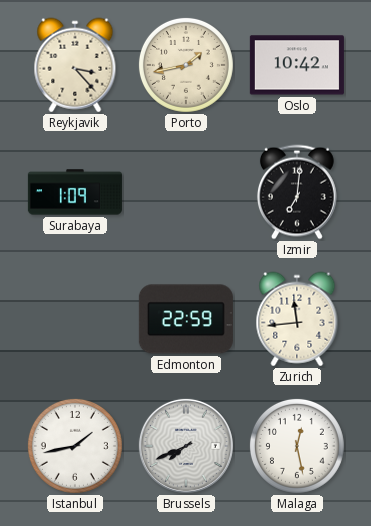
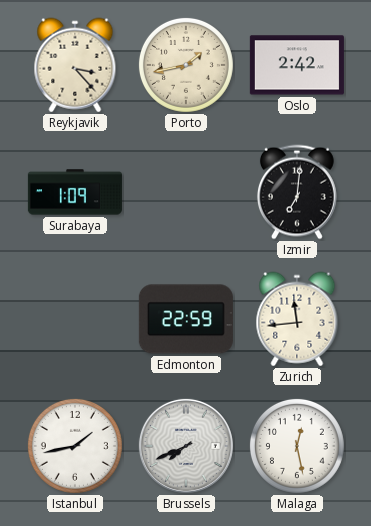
Oslo: 10:42 -> 2:42
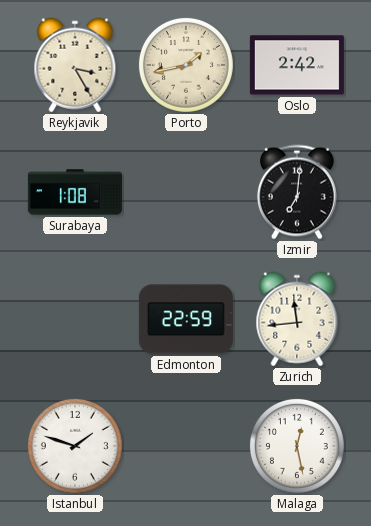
Reykjavik: 3:23 -> 3:25
Surabaya: 1:09 -> 1:08
Istanbul: 1:43 -> 1:48
Brussels: 7:41 -> none
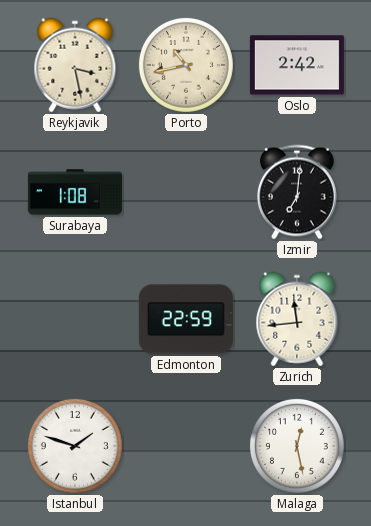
Reykjavik: 3:25 -> 3:28
Porto: 1:43 -> 10:43
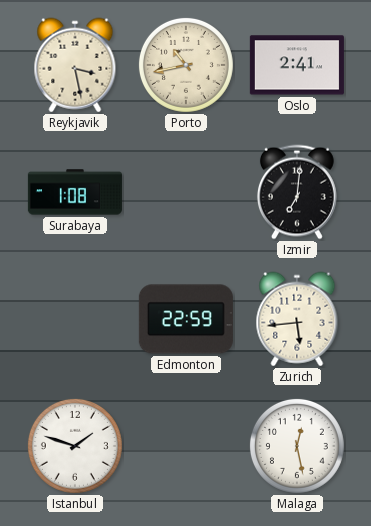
Oslo: 2:42 -> 2:41
Zurich: 11:44 -> 5:44
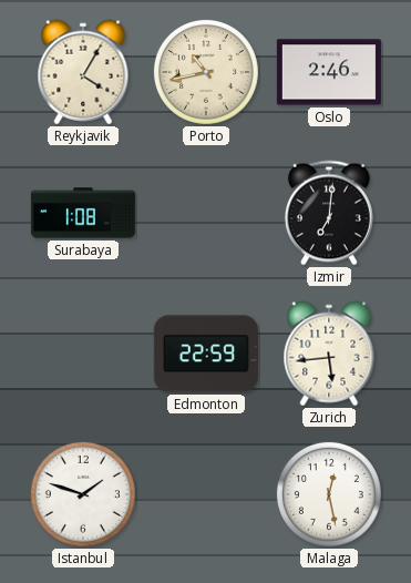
Reykjavik: 3:28 -> 4:05
Oslo: 2:41 -> 2:46
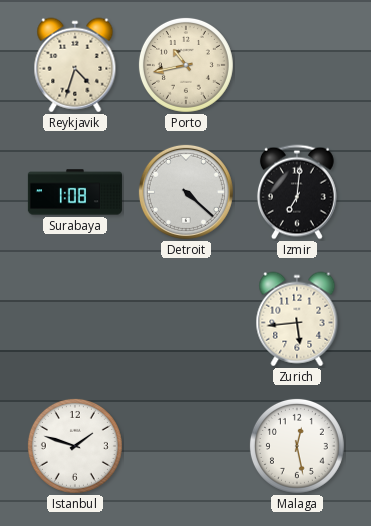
Reykjavik: 4:05 -> 4:33
Oslo: 2:46 -> none
Detroit: none -> 4:22
Edmonton: 22:59 -> none
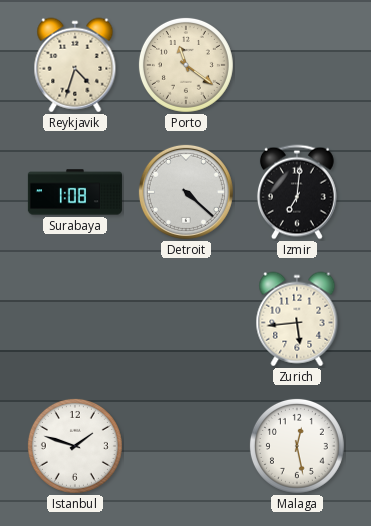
Porto: 10:43 -> 11:21
